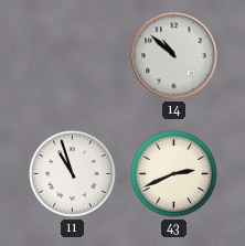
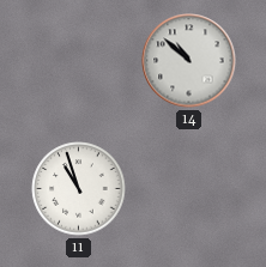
43: 2:41 -> none
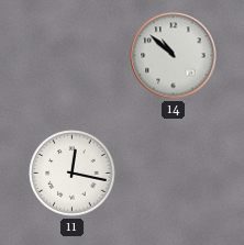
11: 10:57 -> 12:17
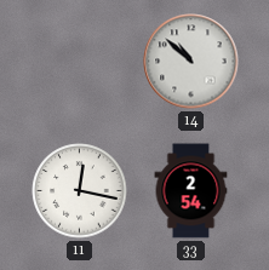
33: none -> 2:54
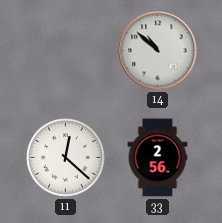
11: 12:17 -> 12:22
33: 2:54 -> 2:56
